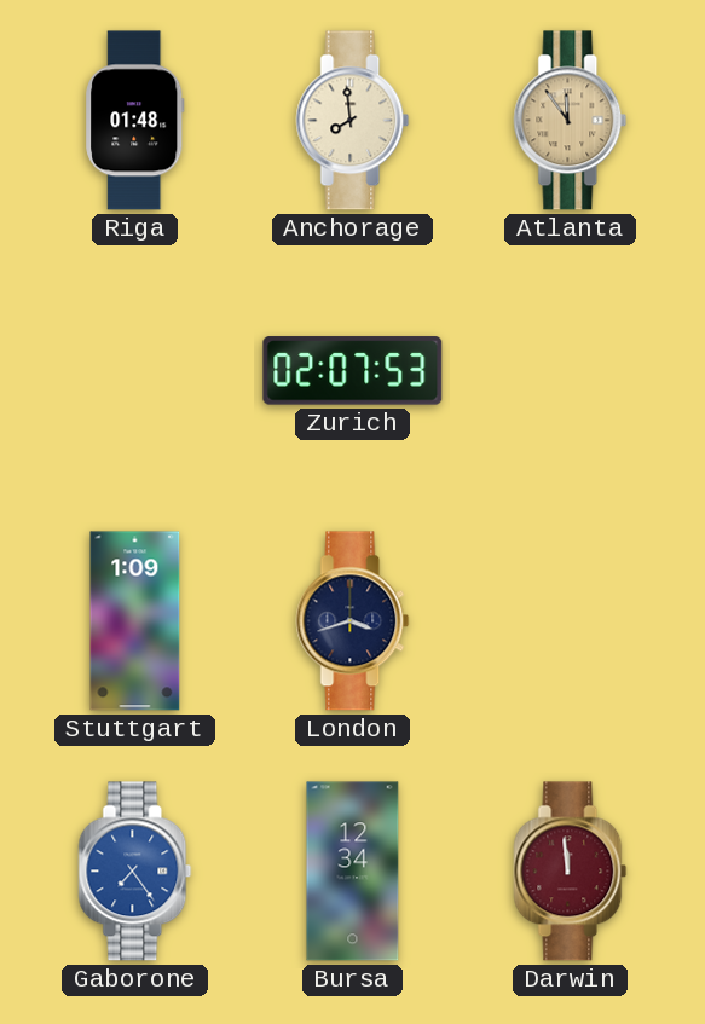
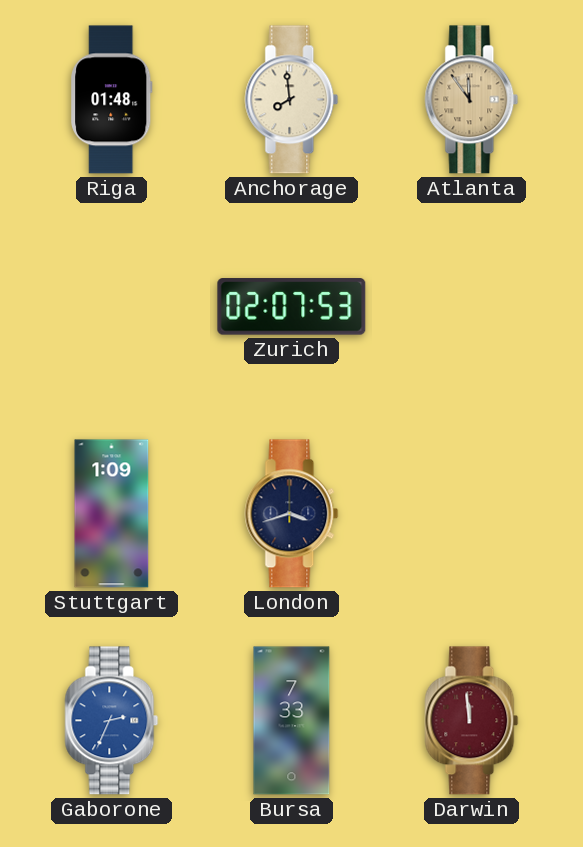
Gaborone: 7:24 -> 2:34
Bursa: 12:34 -> 7:33
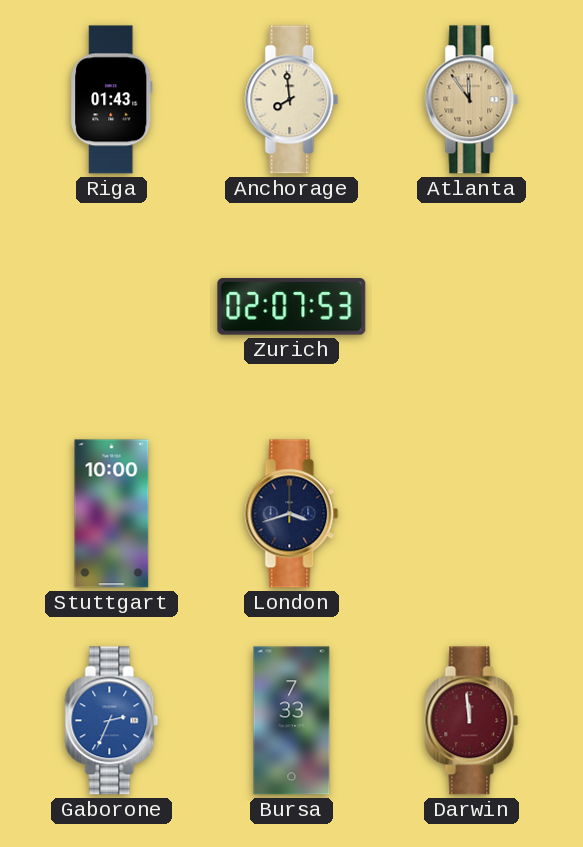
Riga: 01:48 -> 01:43
Stuttgart: 1:09 -> 10:00
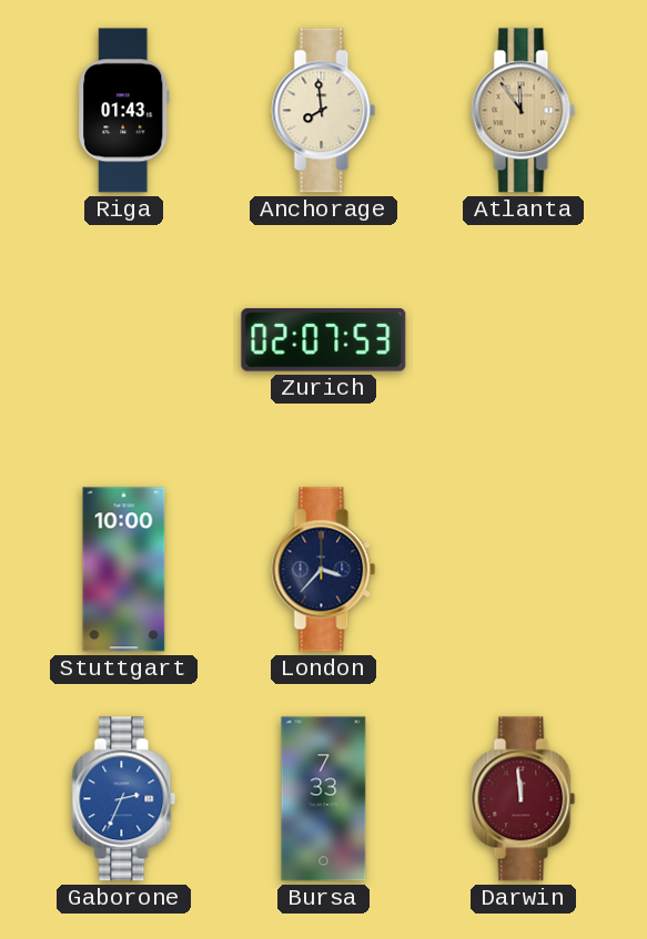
London: 3:42 -> 3:37
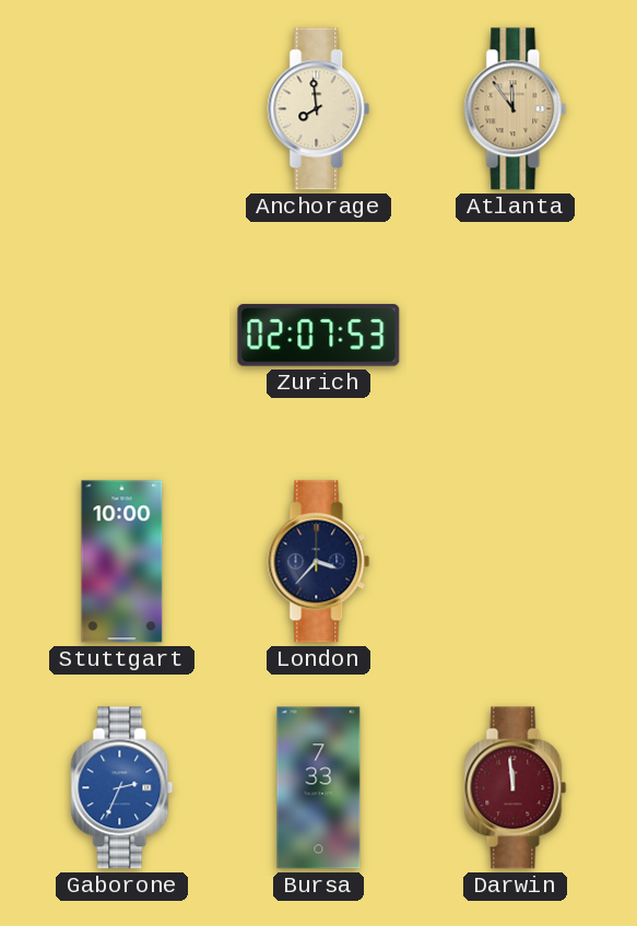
Riga: 01:43 -> none
